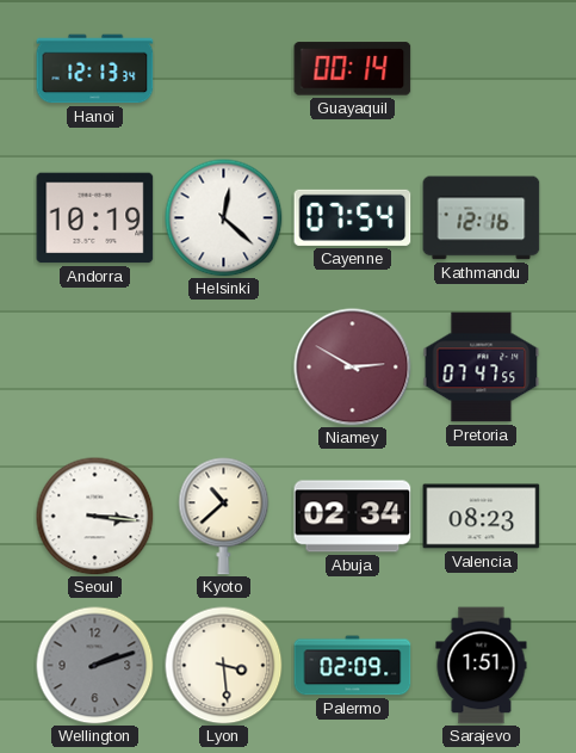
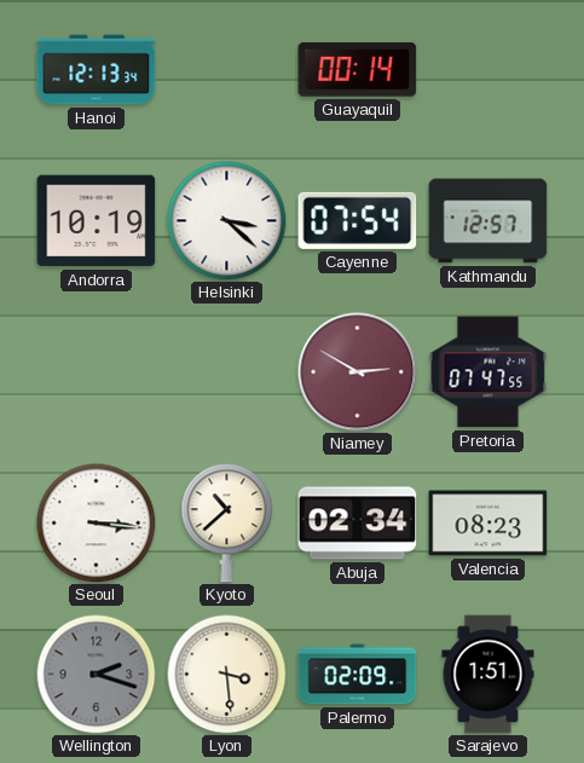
Helsinki: 12:22 -> 3:22
Kathmandu: 12:16 -> 12:57
Wellington: 2:12 -> 2:18
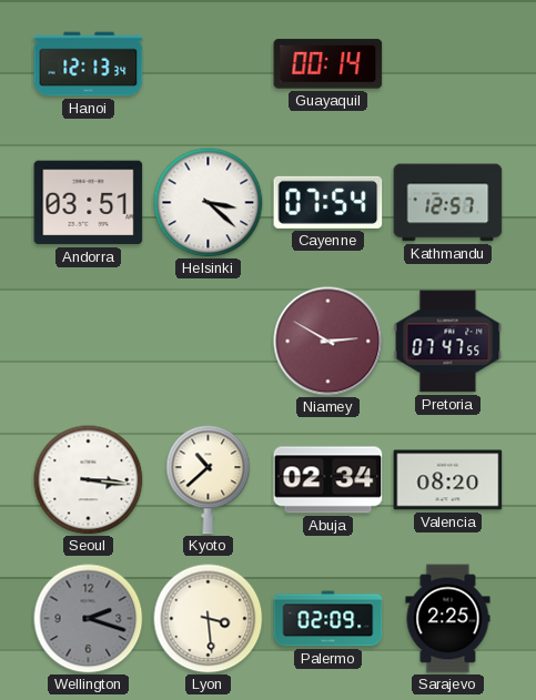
Andorra: 10:19 -> 03:51
Valencia: 08:23 -> 08:20
Sarajevo: 1:51 -> 2:25
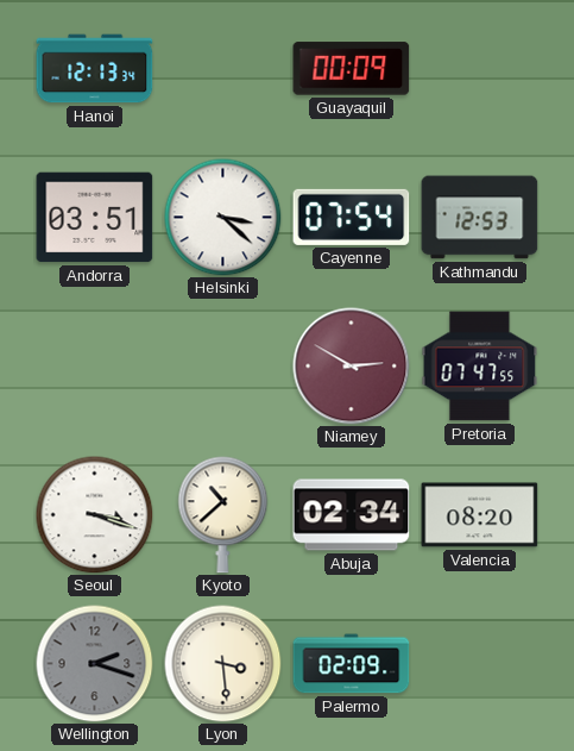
Guayaquil: 00:14 -> 00:09
Kathmandu: 12:57 -> 12:53
Seoul: 3:16 -> 3:18
Sarajevo: 2:25 -> none
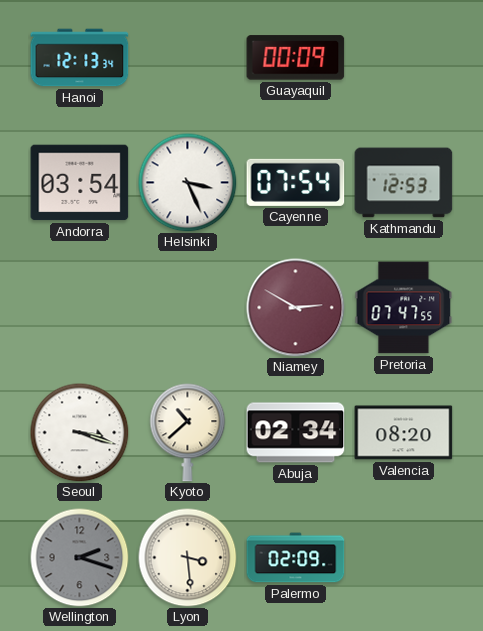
Andorra: 03:51 -> 03:54
Helsinki: 3:22 -> 3:26
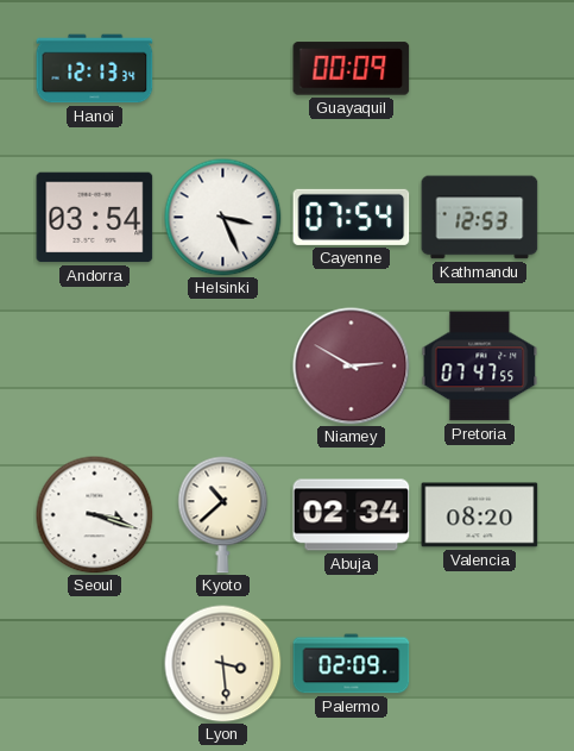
Wellington: 2:18 -> none
